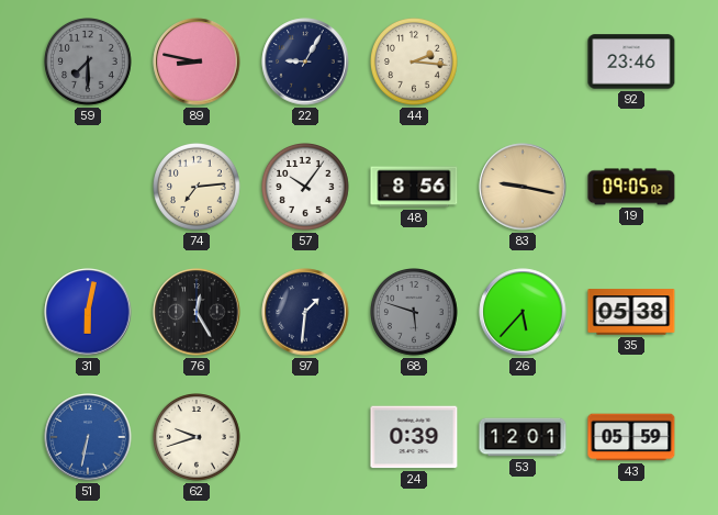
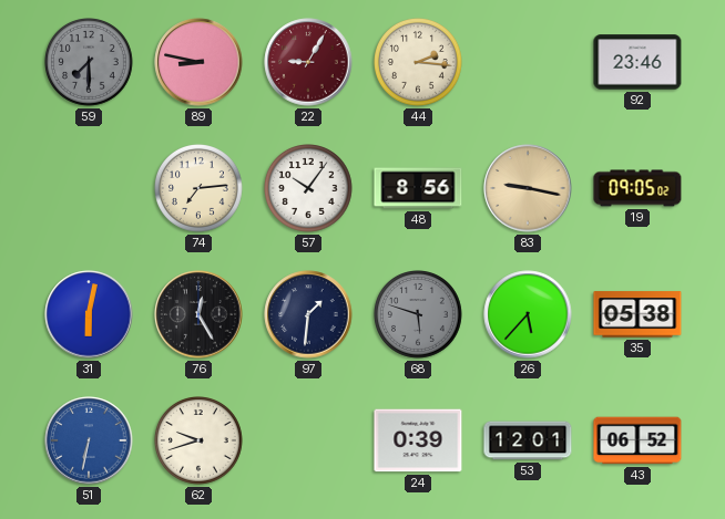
22 dial: navy -> burgundy
43: 05:59 -> 06:52
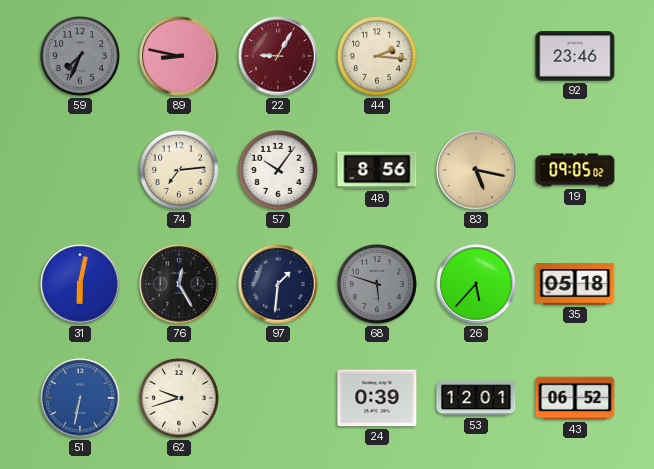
59: 7:30 -> 7:34
83: 9:17 -> 5:17
35: 05:38 -> 05:18
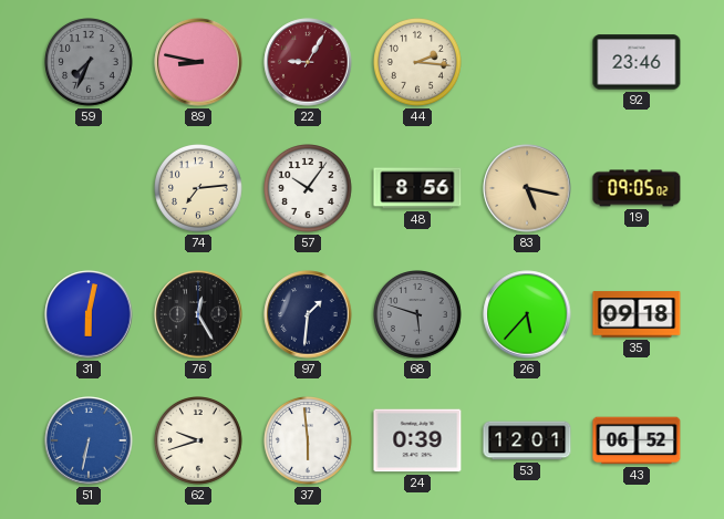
35: 05:18 -> 09:18
37: none -> 5:59
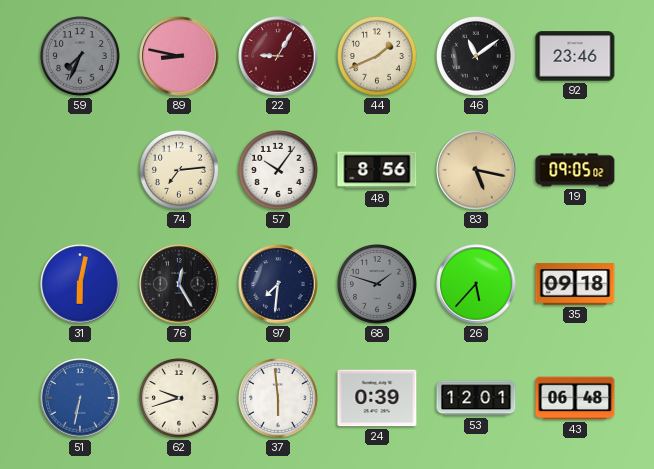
44: 2:16 -> 1:41
46: none -> 11:09
97: 1:31 -> 7:31
68: 5:48 -> 1:48
43: 06:52 -> 06:48
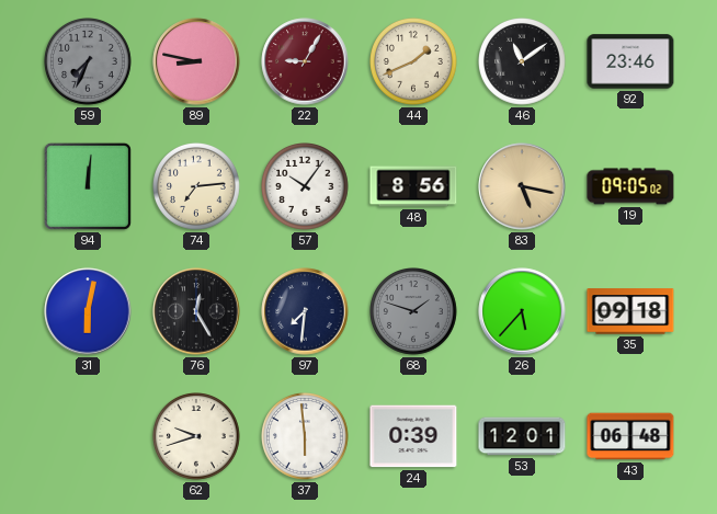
94: none -> 12:01
51: 6:32 -> none
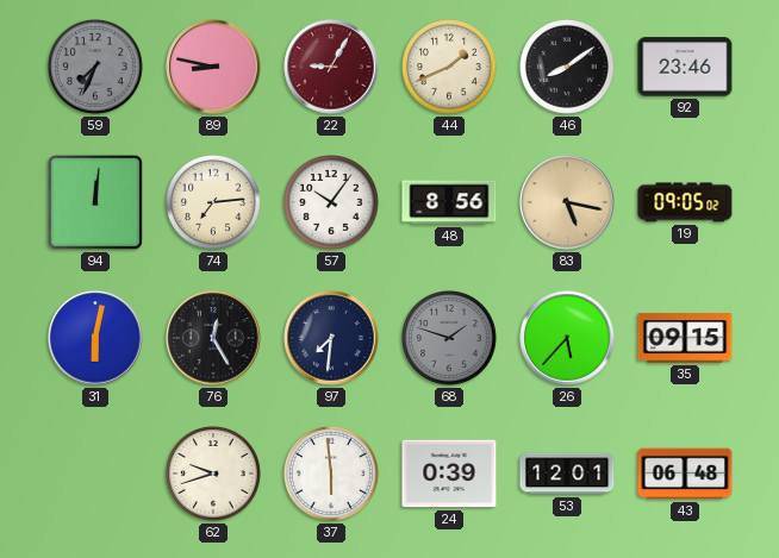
46: 11:09 -> 8:09
35: 09:18 -> 09:15
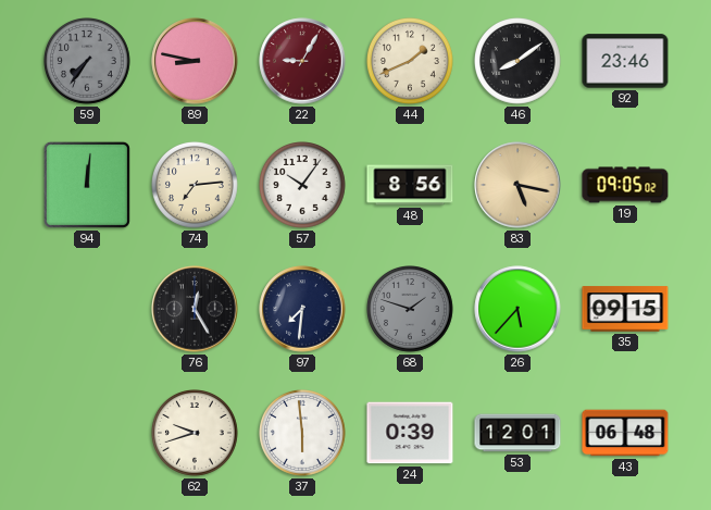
59: 7:34 -> 7:36
31: 6:02 -> none
